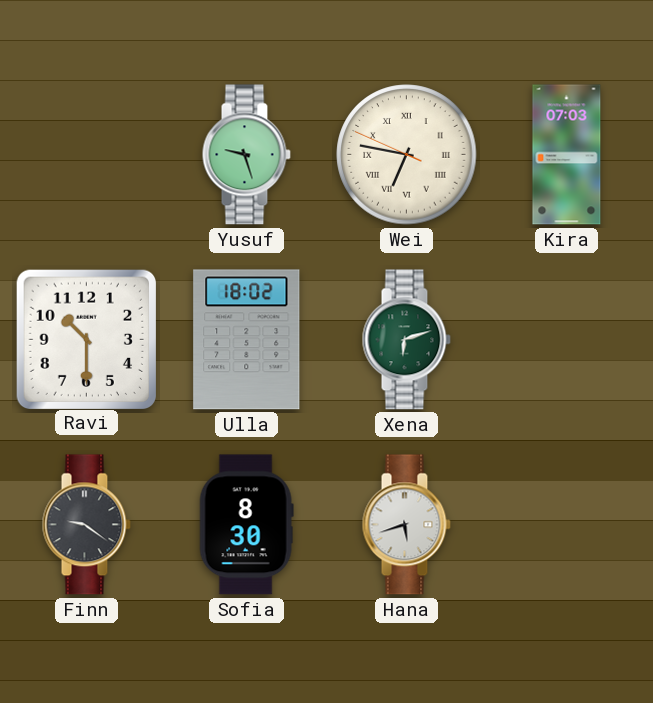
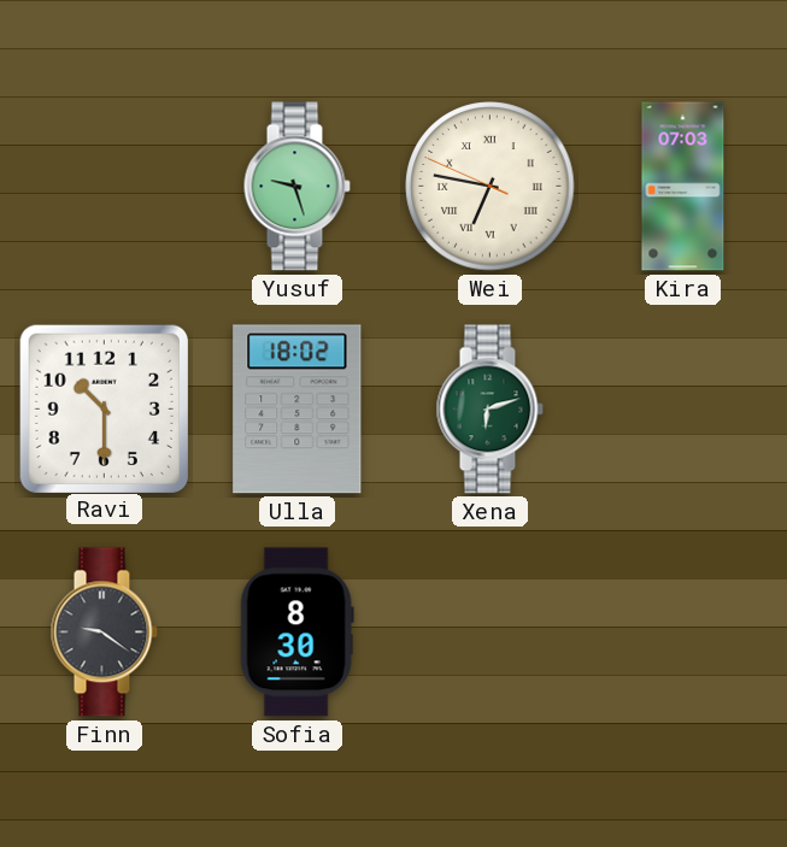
Hana: 5:42 -> none
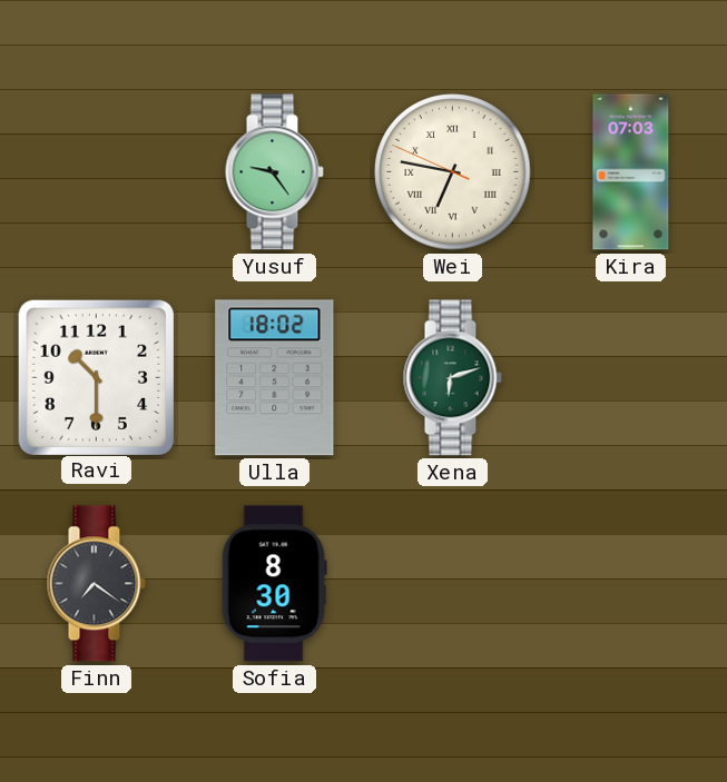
Yusuf: 9:27 -> 9:24
Finn: 9:21 -> 7:21
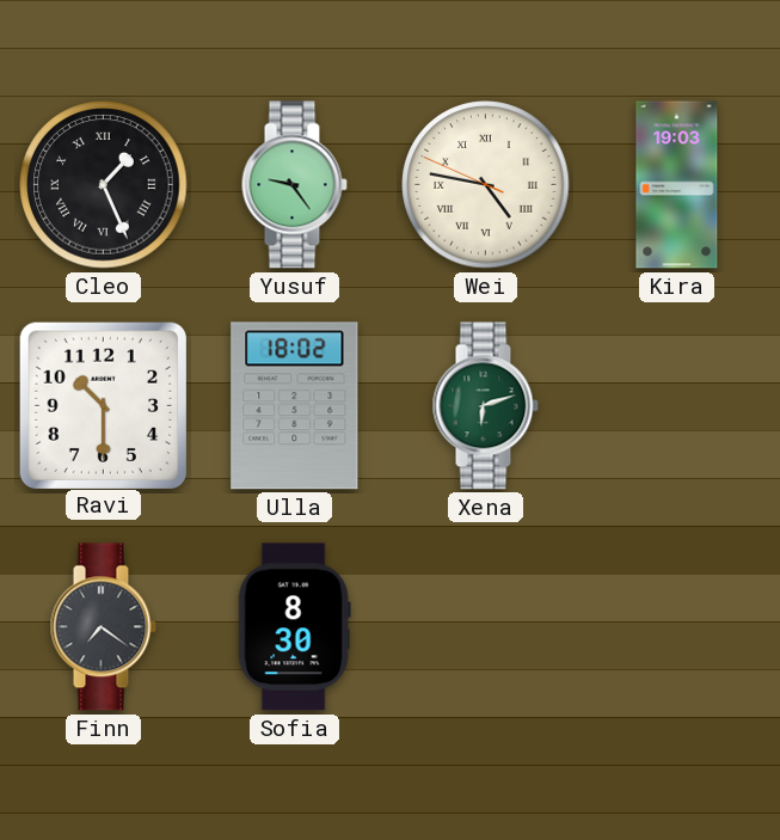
Cleo: none -> 1:26
Wei: 6:46 -> 4:46
Kira: 07:03 -> 19:03
